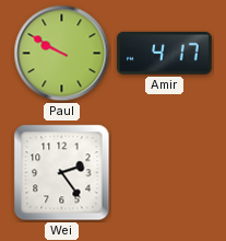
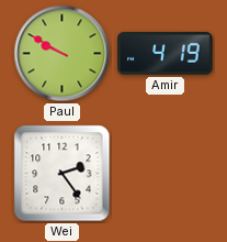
Amir: 4:17 -> 4:19
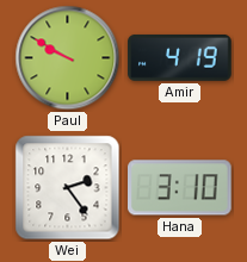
Hana: none -> 3:10
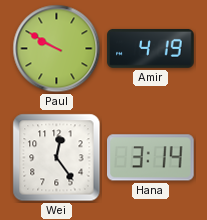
Wei: 2:24 -> 12:24
Hana: 3:10 -> 3:14
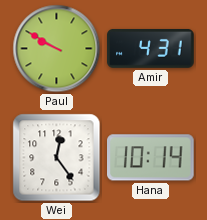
Amir: 4:19 -> 4:31
Hana: 3:14 -> 10:14
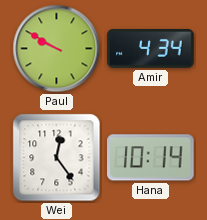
Amir: 4:31 -> 4:34
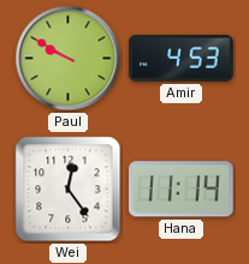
Amir: 4:34 -> 4:53
Hana: 10:14 -> 11:14
